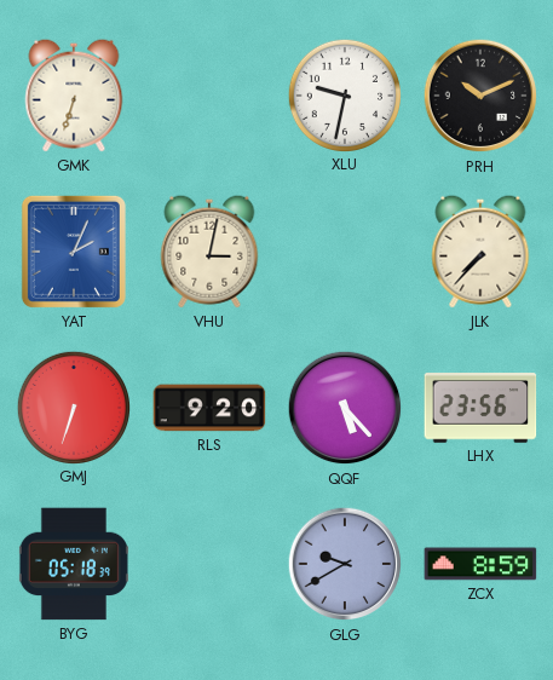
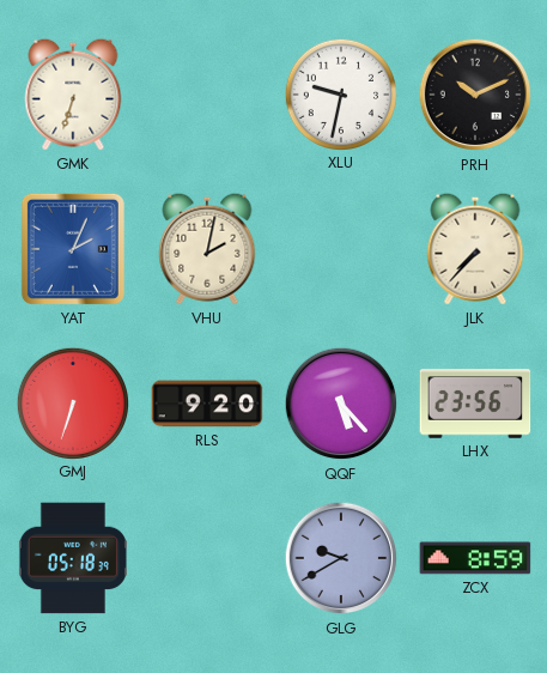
VHU: 3:02 -> 2:02
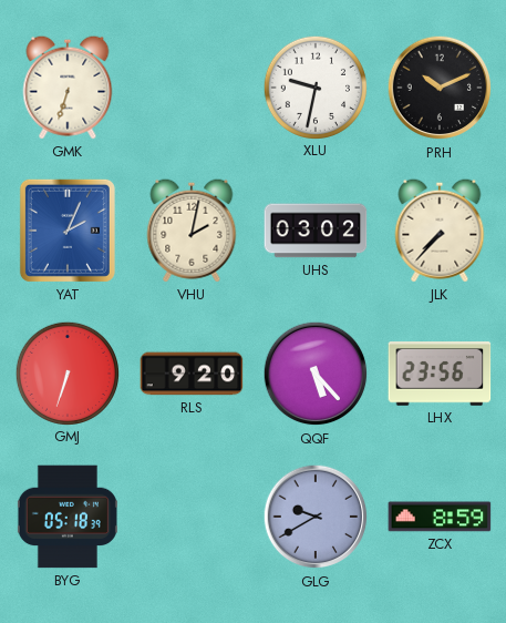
UHS: none -> 03:02
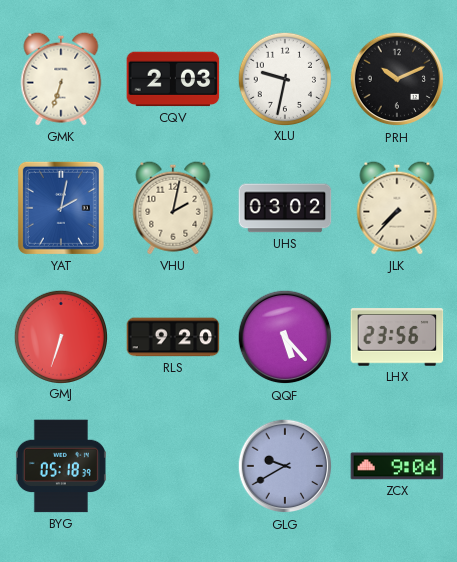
CQV: none -> 2:03
YAT: 2:04 -> 2:02
ZCX: 8:59 -> 9:04
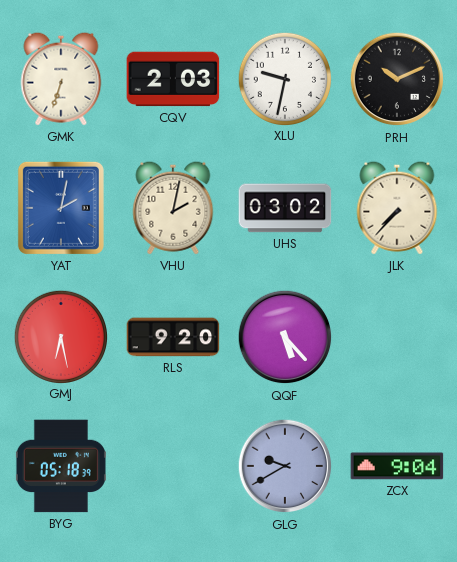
GMJ: 6:33 -> 6:28
LHX: 23:56 -> none
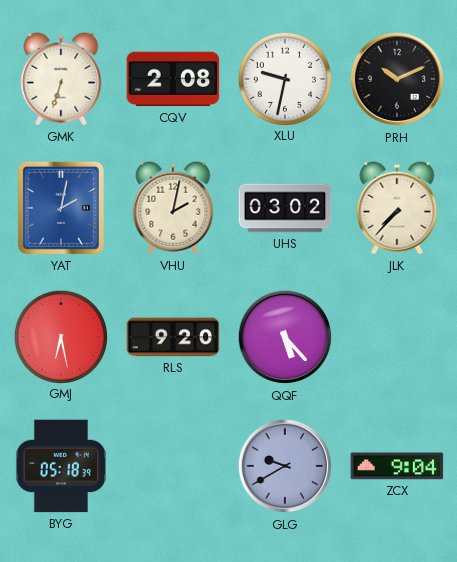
CQV: 2:03 -> 2:08
